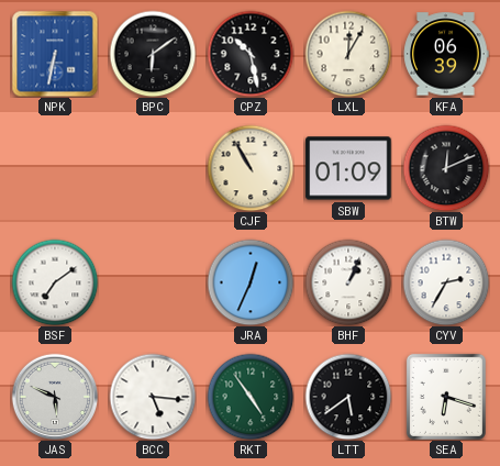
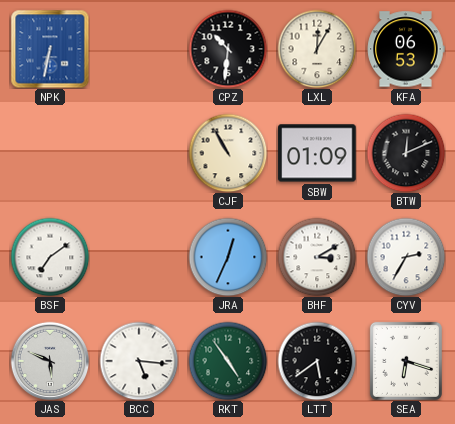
BPC: 6:09 -> none
CPZ: 10:28 -> 10:31
KFA: 06:39 -> 06:53
BHF: 1:04 -> 3:10
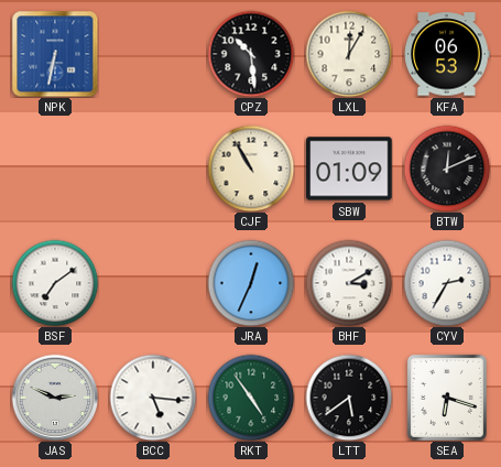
CPZ: 10:31 -> 10:29
JAS: 5:49 -> 2:49
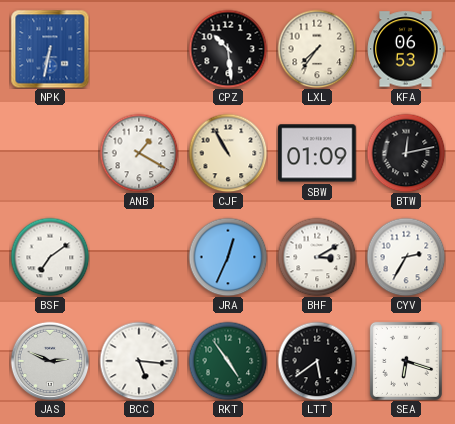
LXL: 12:05 -> 7:36
ANB: none -> 1:20
BTW: 12:11 -> 12:13
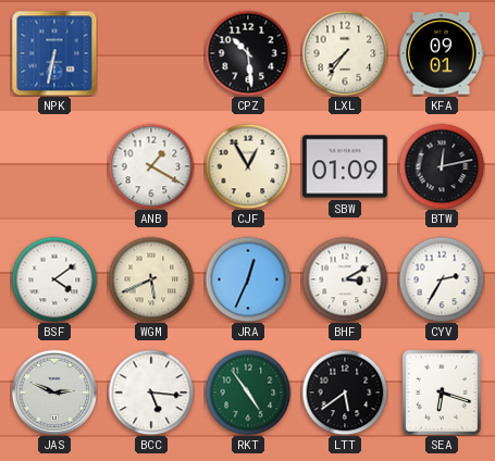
KFA: 06:53 -> 09:01
CJF: 10:55 -> 12:55
BSF: 7:09 -> 4:09
WGM: none -> 5:41
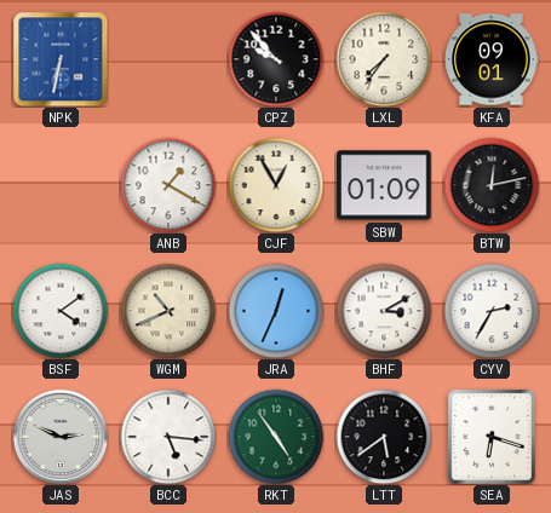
CPZ: 10:29 -> 9:53
WGM: 5:41 -> 10:41
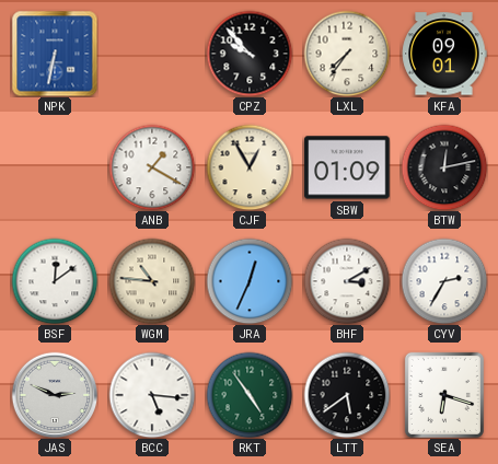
BSF: 4:09 -> 12:09
WGM: 10:41 -> 10:46
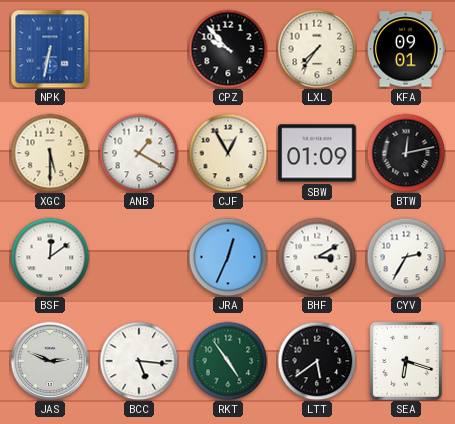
XGC: none -> 5:30
WGM: 10:46 -> none
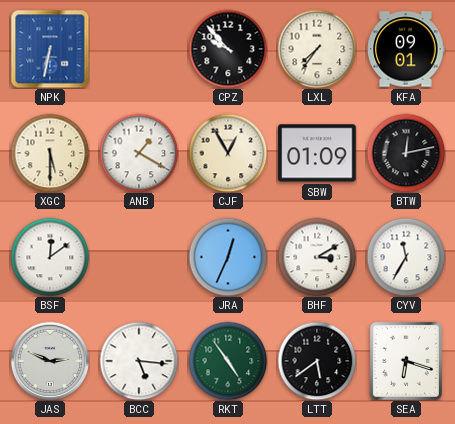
CYV: 2:35 -> 11:35
